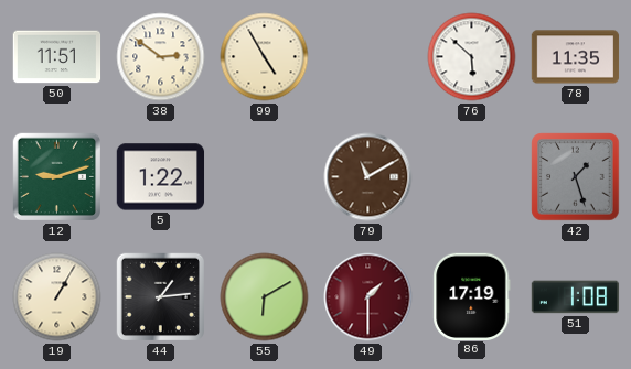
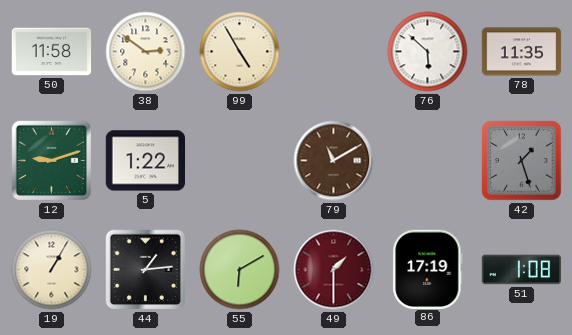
50: 11:51 -> 11:58
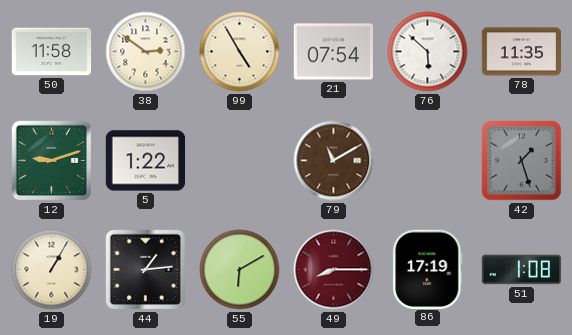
21: none -> 07:54
49: 1:30 -> 8:15
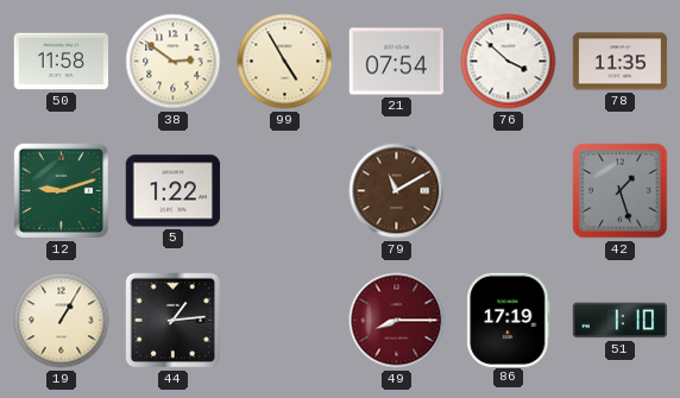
76: 5:52 -> 3:52
55: 6:10 -> none
51: 1:08 -> 1:10
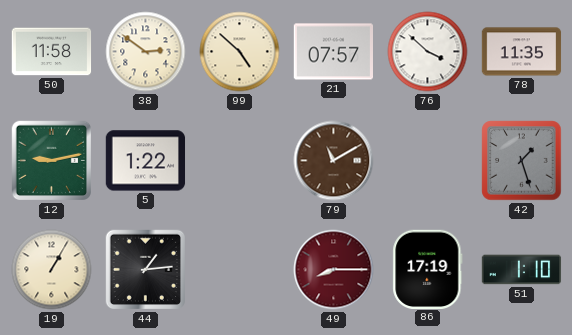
99: 4:55 -> 4:52
21: 07:54 -> 07:57
12: 9:12 -> 9:13
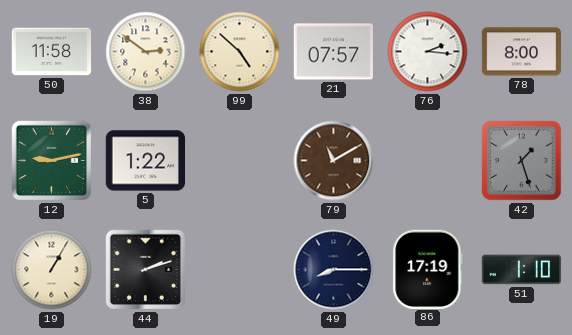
76: 3:52 -> 2:16
78: 11:35 -> 8:00
44: 1:14 -> 2:12
49 dial: burgundy -> navy
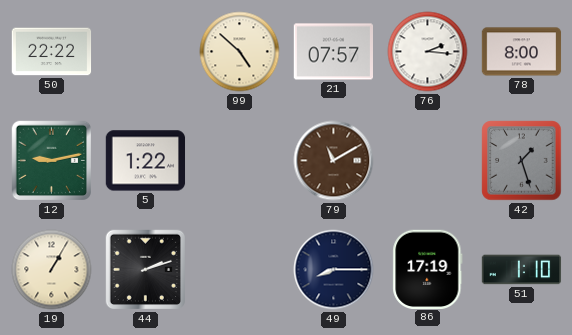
50: 11:58 -> 22:22
38: 2:51 -> none
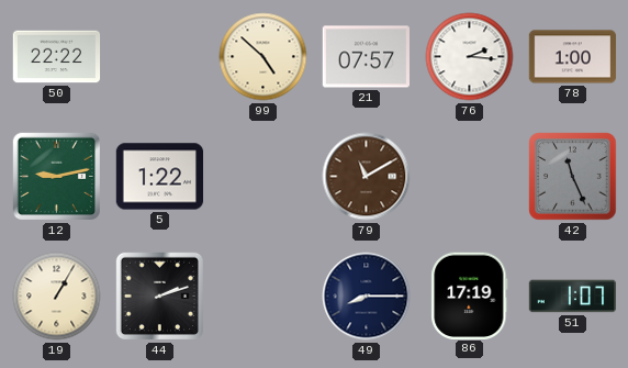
78: 8:00 -> 1:00
42: 1:27 -> 11:26
51: 1:10 -> 1:07
